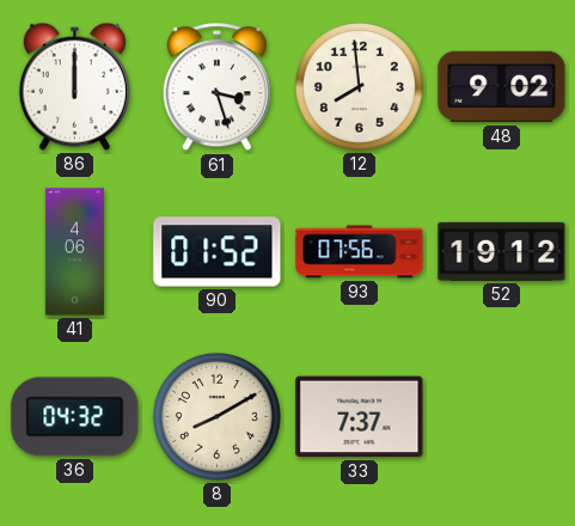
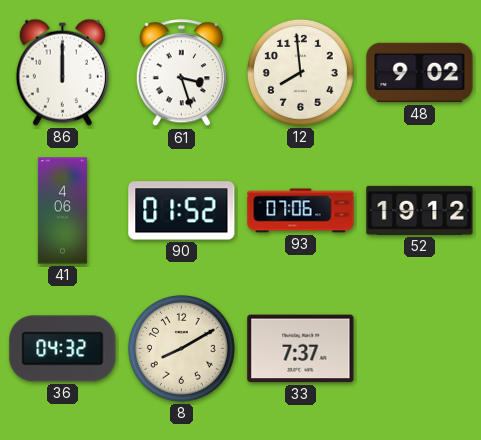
93: 07:56 -> 07:06
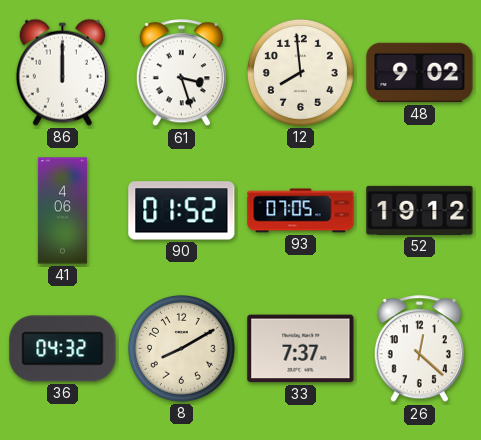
93: 07:06 -> 07:05
26: none -> 12:22
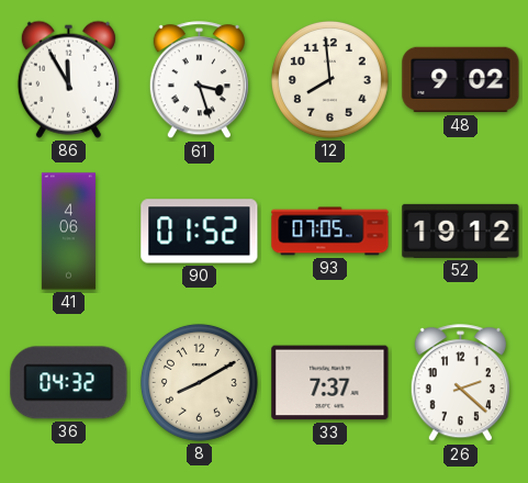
86: 12:00 -> 11:55
26: 12:22 -> 2:22
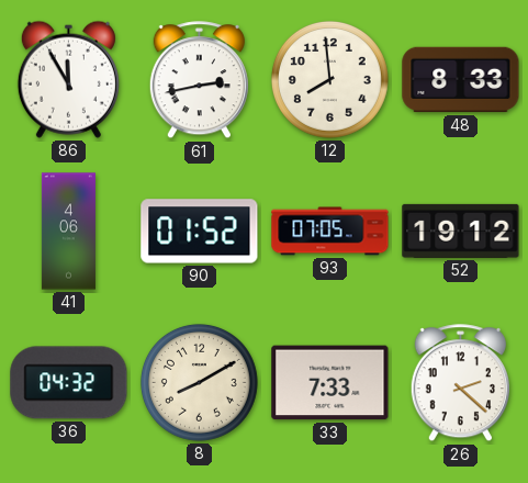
61: 3:27 -> 2:43
48: 9:02 -> 8:33
33: 7:37 -> 7:33
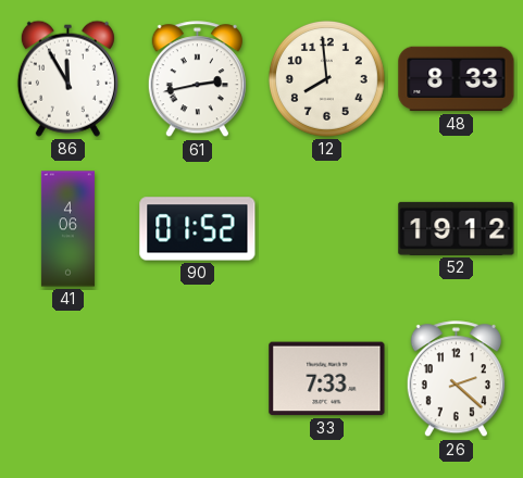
93: 07:05 -> none
36: 04:32 -> none
8: 8:10 -> none
